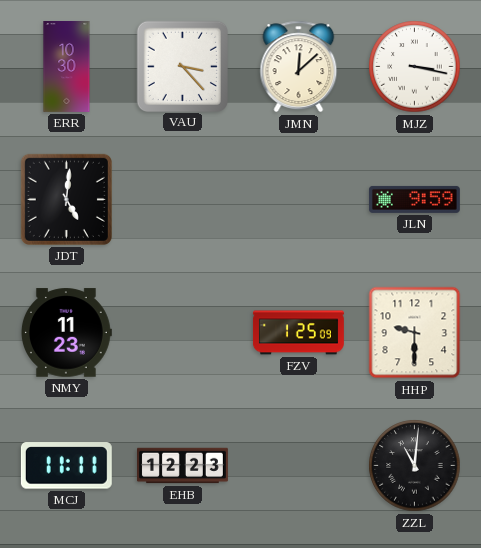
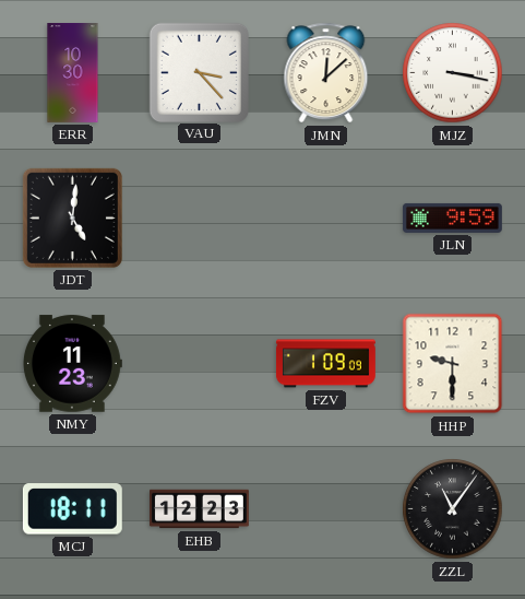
FZV: 1:25 -> 1:09
MCJ: 11:11 -> 18:11
ZZL: 11:01 -> 11:06
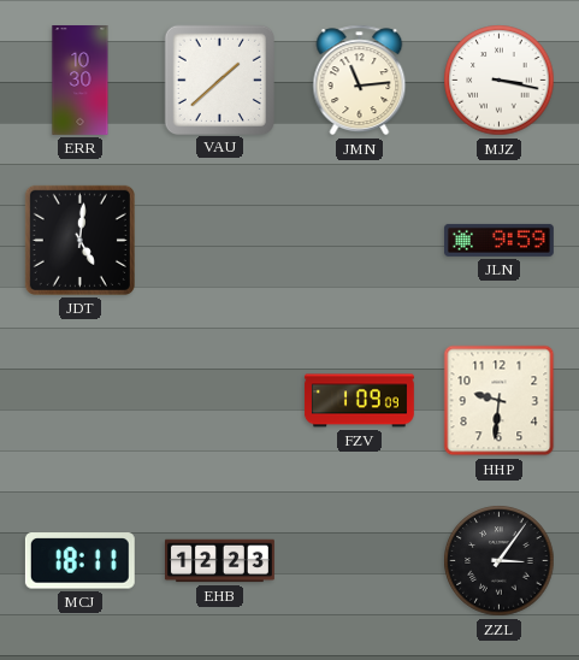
VAU: 3:23 -> 1:38
JMN: 12:08 -> 11:14
NMY: 11:23 -> none
HHP: 9:30 -> 9:31
ZZL: 11:06 -> 3:06
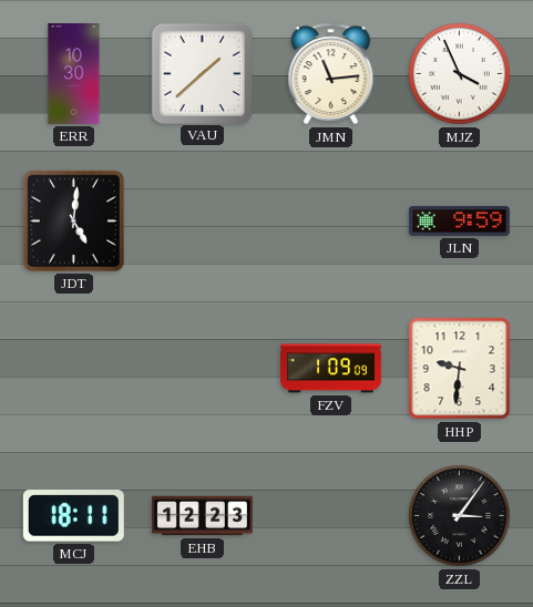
MJZ: 3:17 -> 3:56
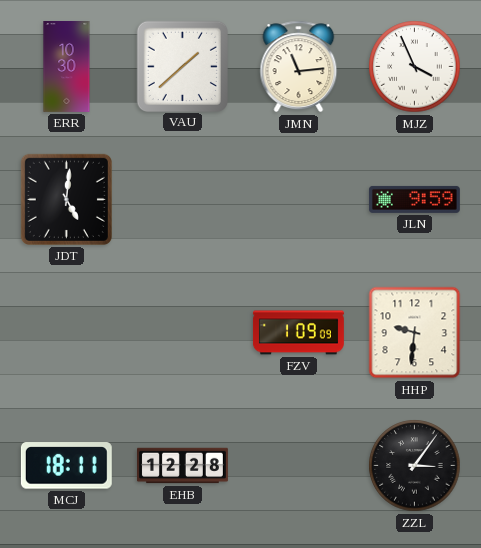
EHB: 12:23 -> 12:28
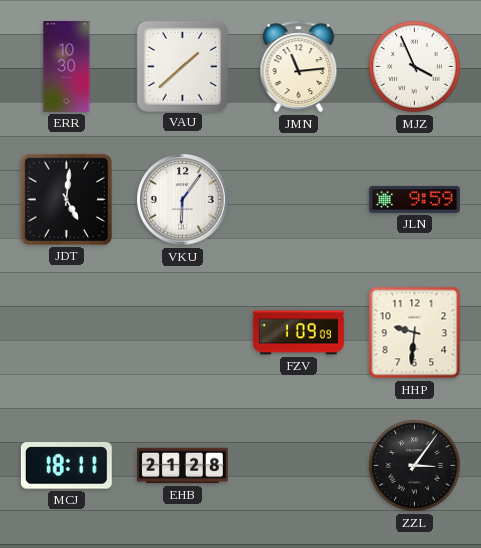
VKU: none -> 6:06
EHB: 12:28 -> 21:28
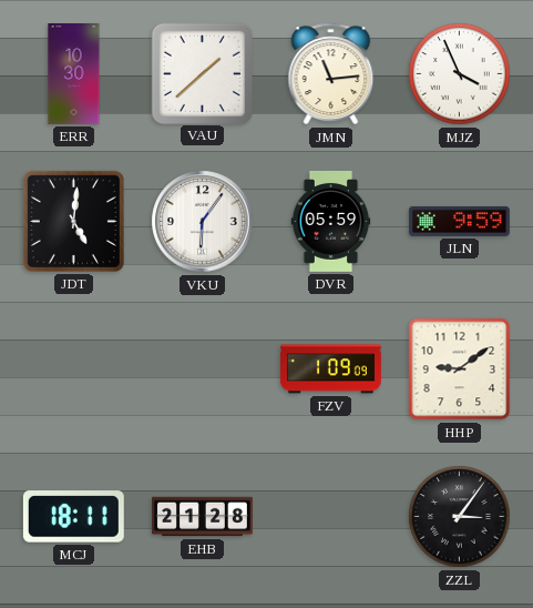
DVR: none -> 05:59
HHP: 9:31 -> 9:09
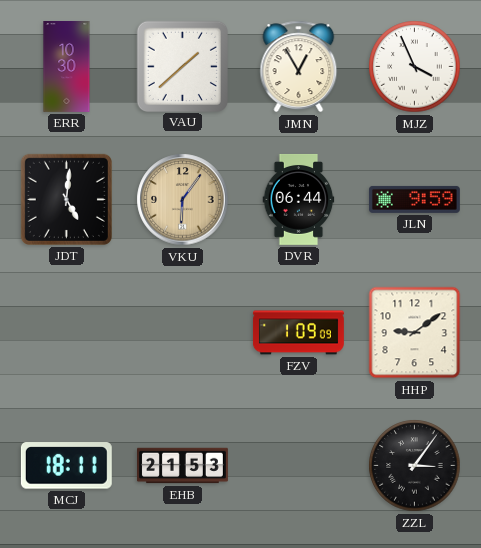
JMN: 11:14 -> 12:55
VKU dial: white -> champagne
DVR: 05:59 -> 06:44
EHB: 21:28 -> 21:53
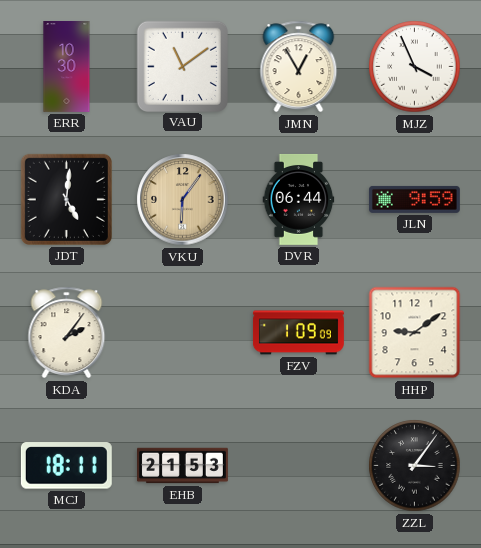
VAU: 1:38 -> 11:09
KDA: none -> 2:06
